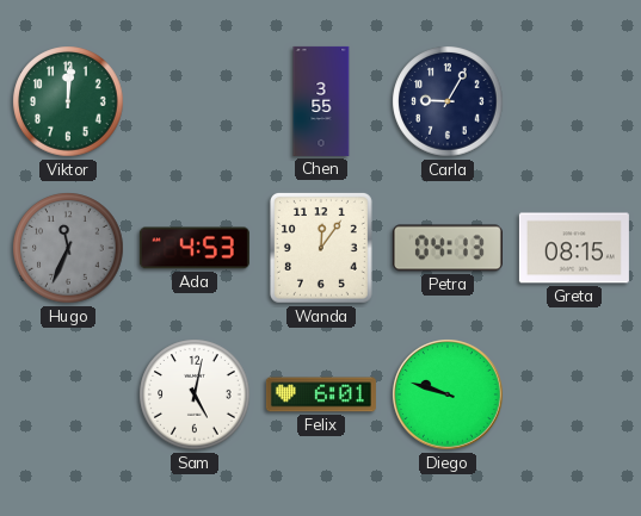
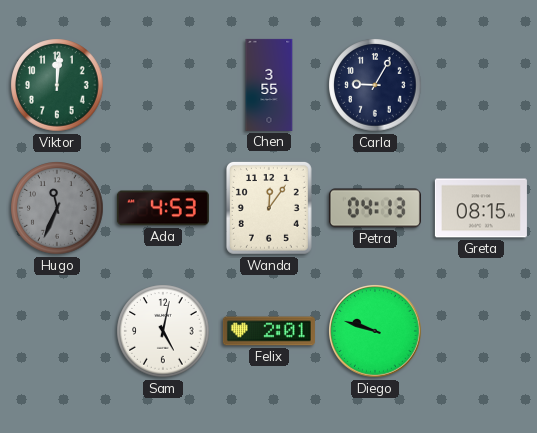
Felix: 6:01 -> 2:01
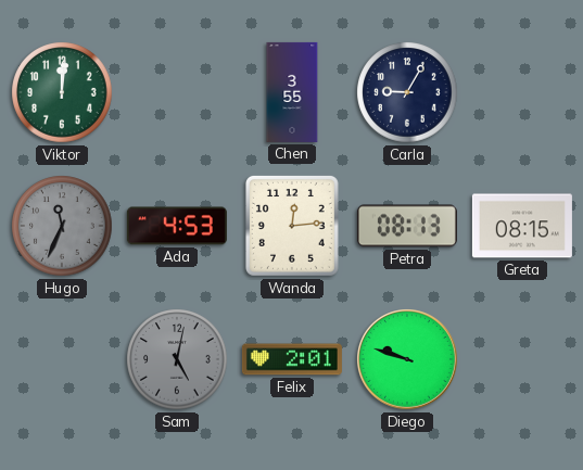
Wanda: 12:06 -> 12:14
Petra: 04:13 -> 08:13
Sam dial: white -> grey
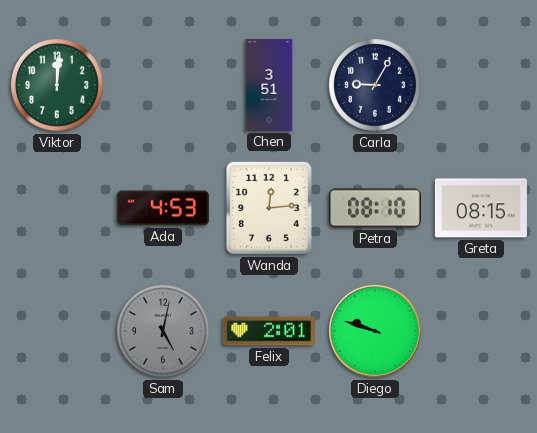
Chen: 3:55 -> 3:51
Hugo: 11:34 -> none
Petra: 08:13 -> 08:10
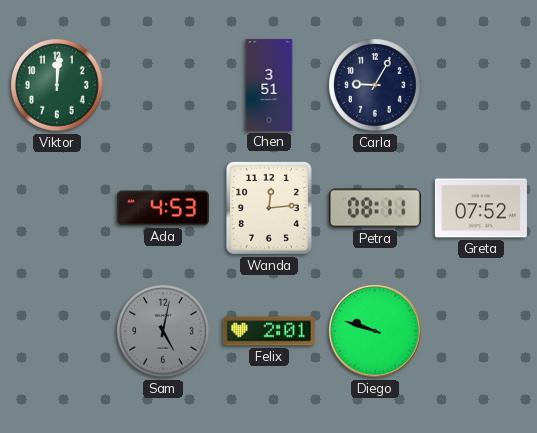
Petra: 08:10 -> 08:11
Greta: 08:15 -> 07:52
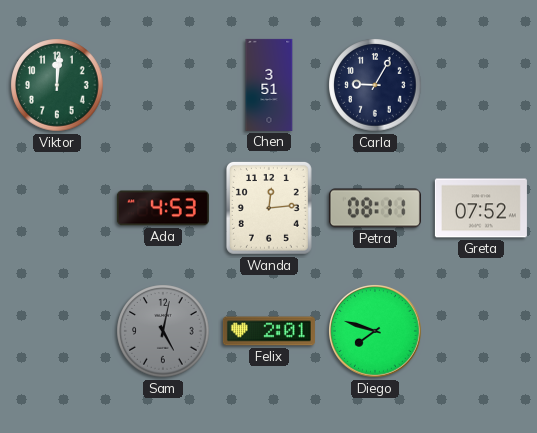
Diego: 9:48 -> 7:48
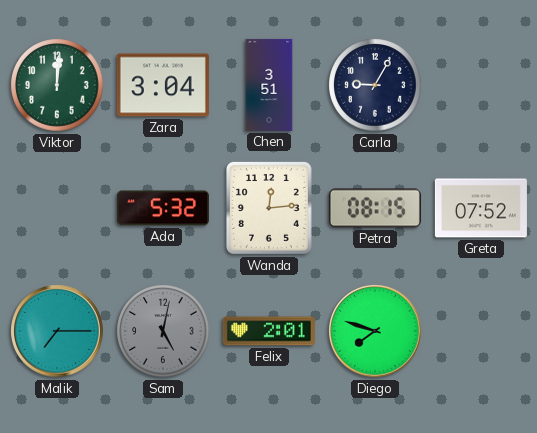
Zara: none -> 3:04
Ada: 4:53 -> 5:32
Petra: 08:11 -> 08:15
Malik: none -> 7:15
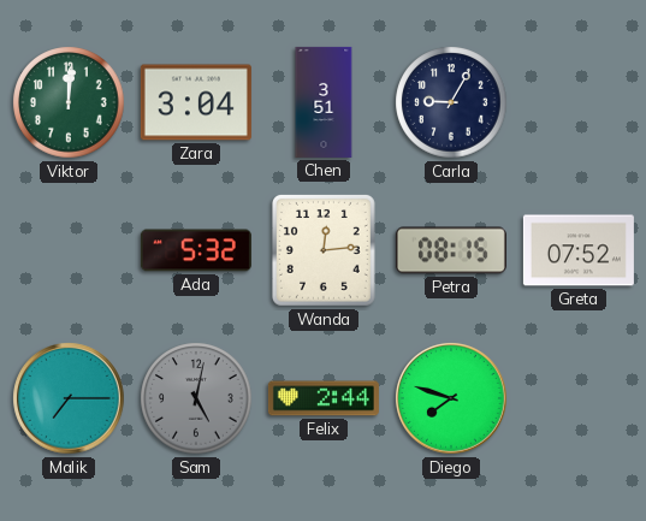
Felix: 2:01 -> 2:44
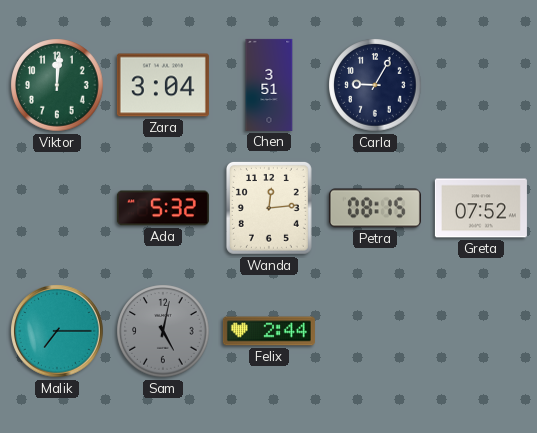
Diego: 7:48 -> none
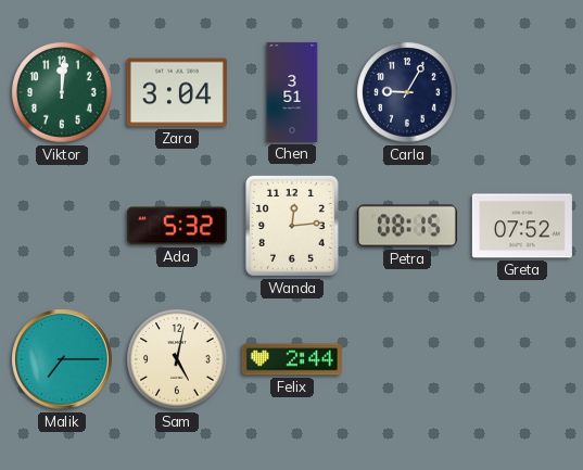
Sam dial: grey -> cream
